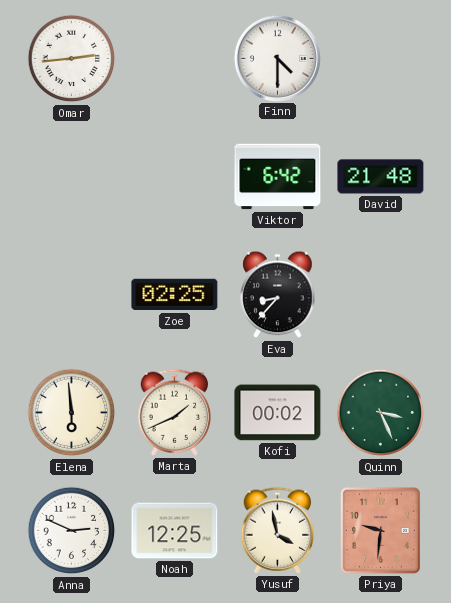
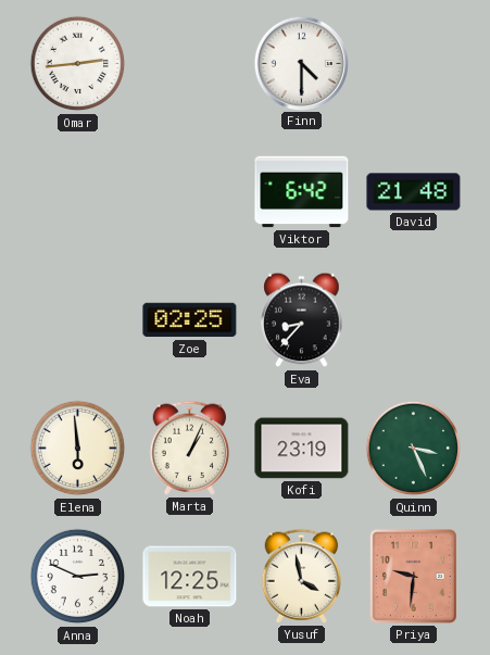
Marta: 1:41 -> 1:04
Kofi: 00:02 -> 23:19
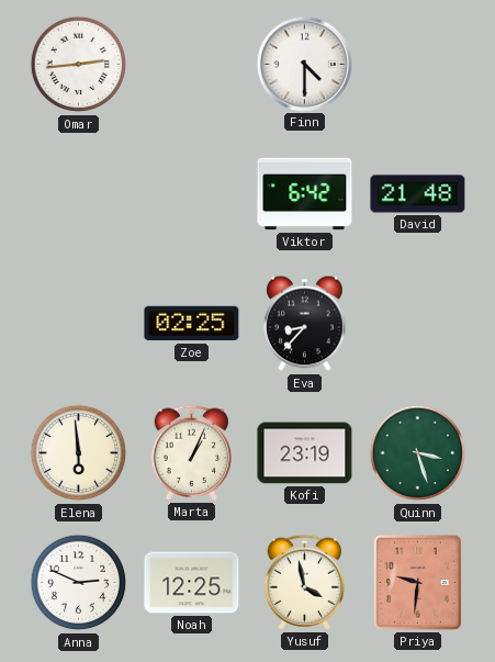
Quinn: 3:26 -> 3:27
